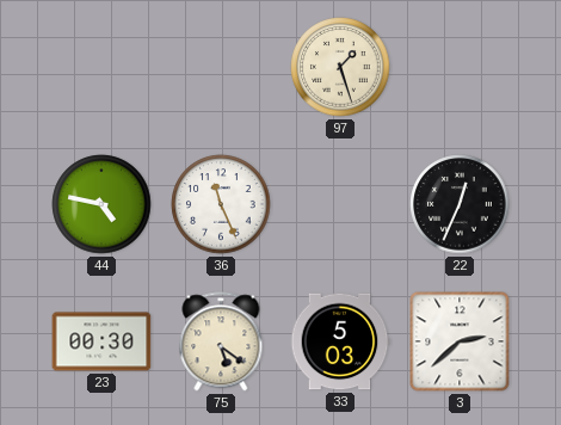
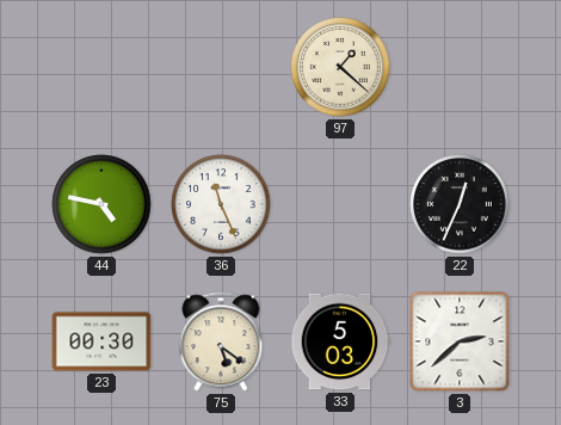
97: 1:27 -> 1:22
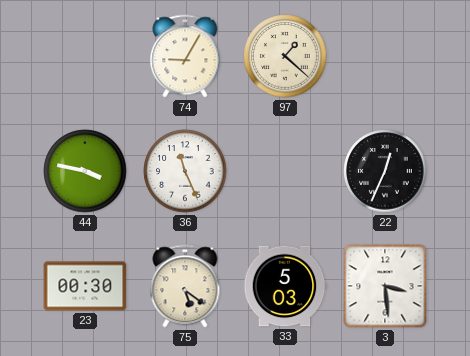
74: none -> 9:05
44: 4:47 -> 3:47
3: 2:38 -> 3:29
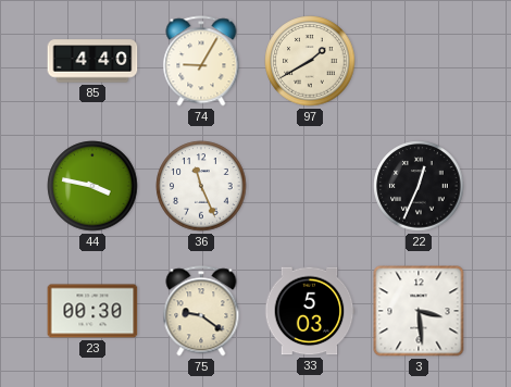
85: none -> 4:40
97: 1:22 -> 1:40
75: 5:21 -> 9:21
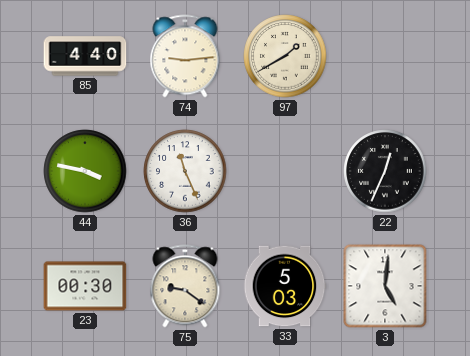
74: 9:05 -> 9:14
3: 3:29 -> 5:01
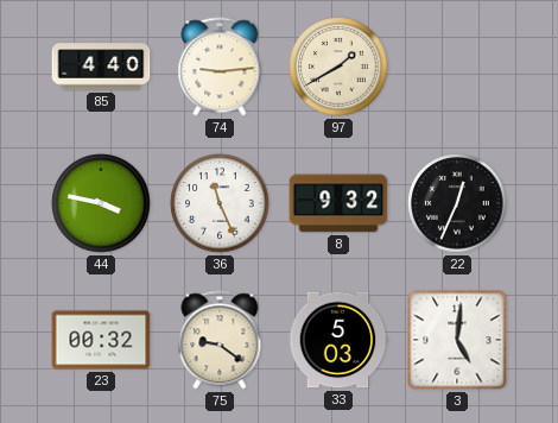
8: none -> 9:32
23: 00:30 -> 00:32
